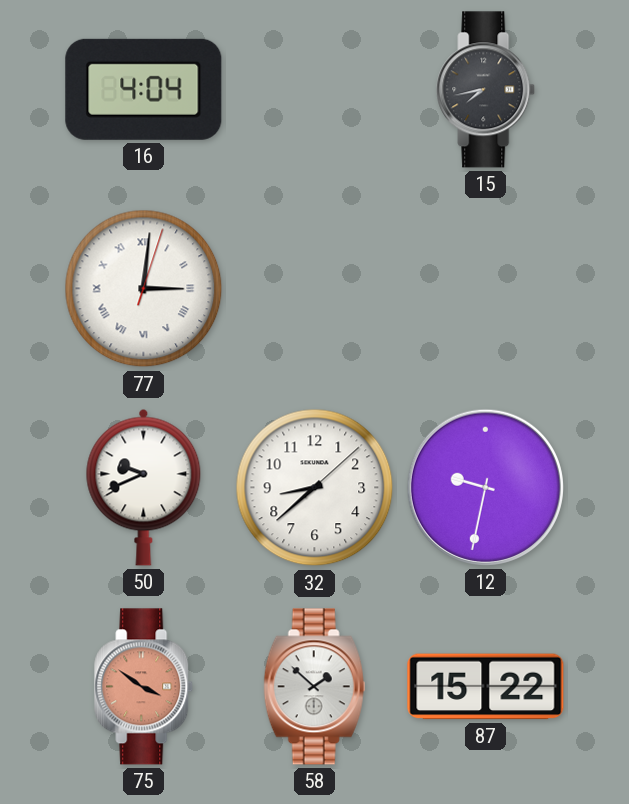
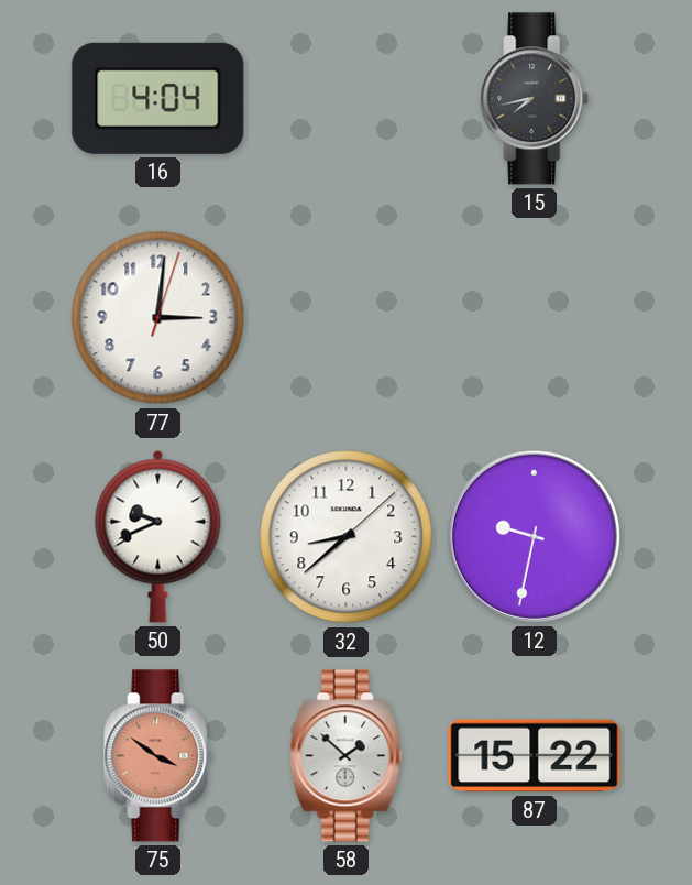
77 numerals: Roman -> Arabic
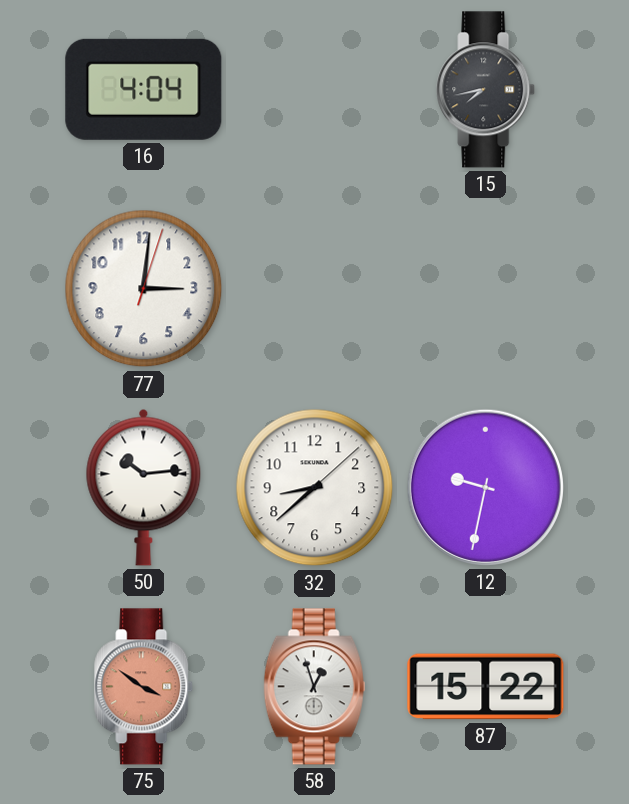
50: 9:41 -> 10:14
58: 1:52 -> 12:57
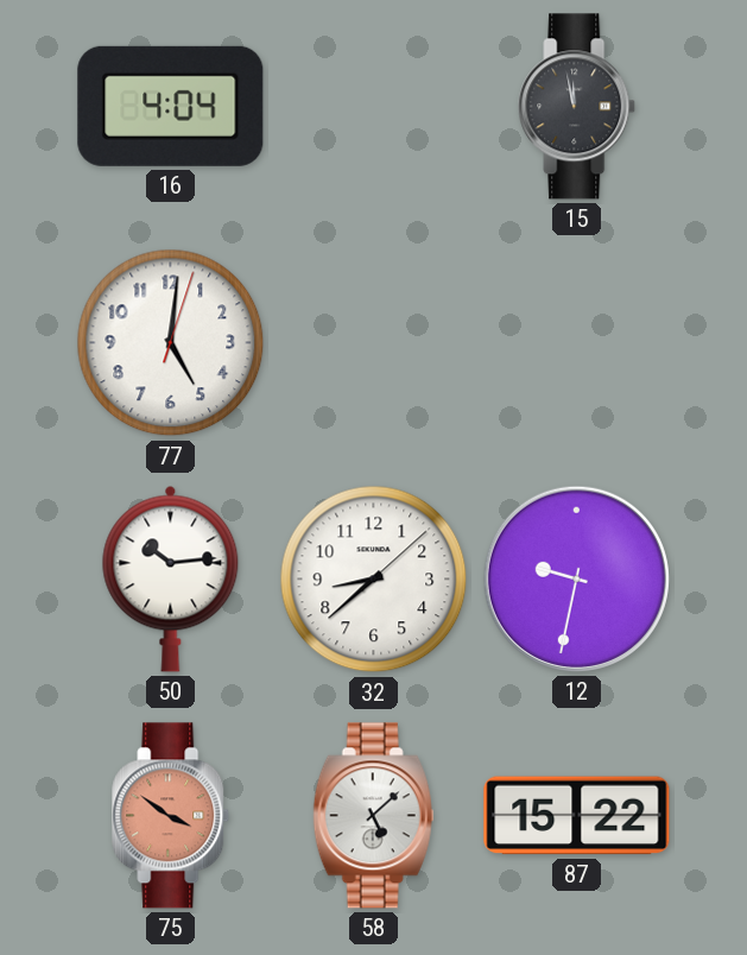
15: 7:43 -> 11:58
77: 3:01 -> 5:01
58: 12:57 -> 5:08
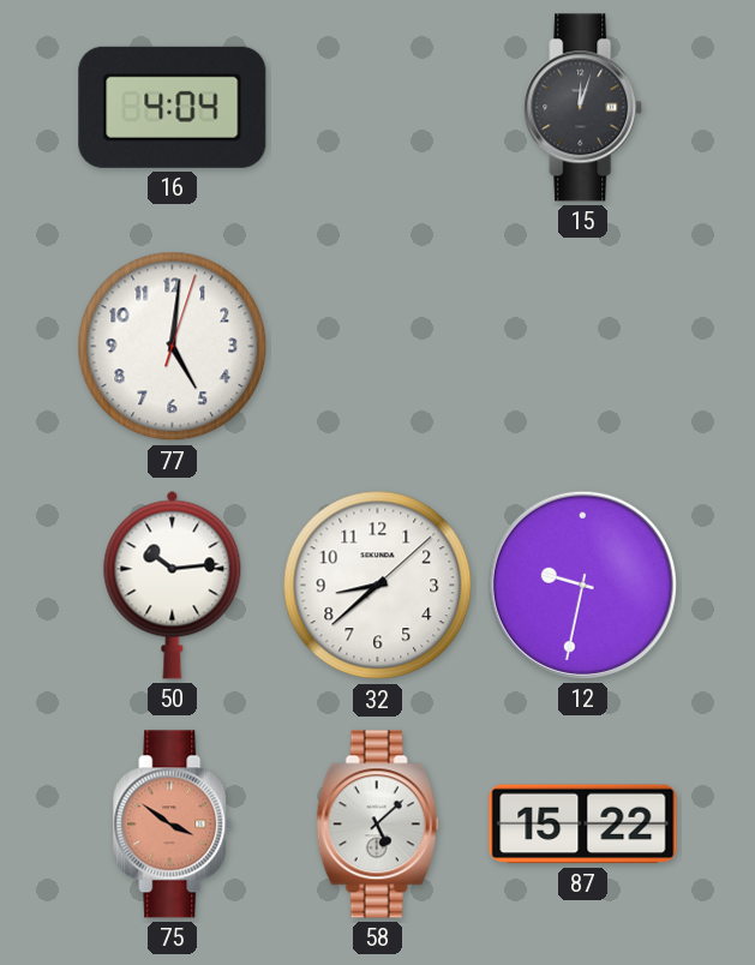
15: 11:58 -> 12:03
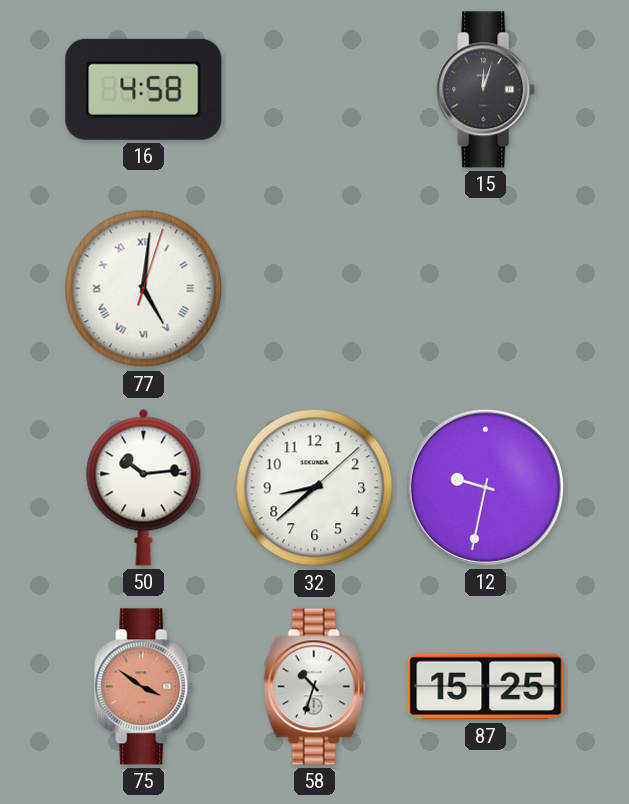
16: 4:04 -> 4:58
77 numerals: Arabic -> Roman
58: 5:08 -> 10:33
87: 15:22 -> 15:25
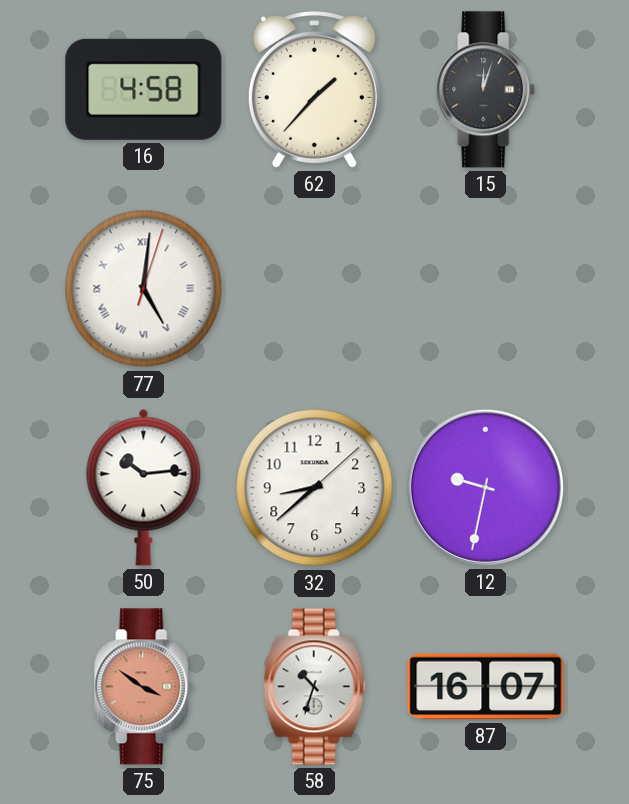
62: none -> 1:37
87: 15:25 -> 16:07
